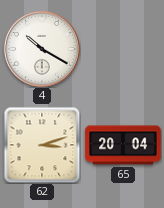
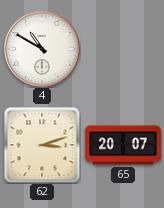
4: 10:20 -> 10:50
65: 20:04 -> 20:07
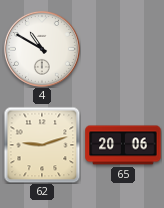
62: 3:12 -> 9:12
65: 20:07 -> 20:06
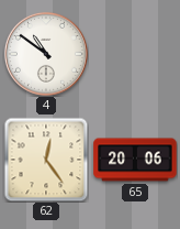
4: 10:50 -> 10:51
62: 9:12 -> 12:24
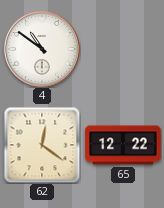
62: 12:24 -> 12:21
65: 20:06 -> 12:22
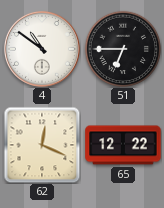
51: none -> 6:45
62: 12:21 -> 12:19
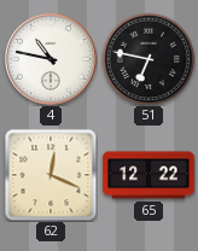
4: 10:51 -> 10:47
51: 6:45 -> 6:47
